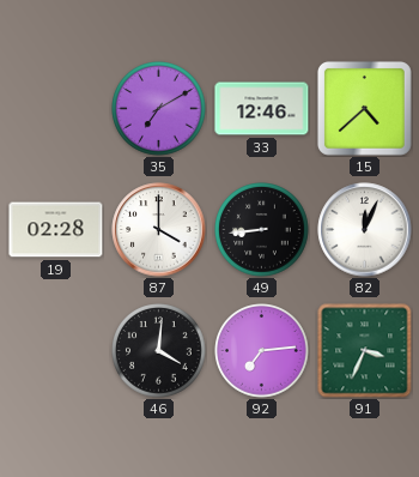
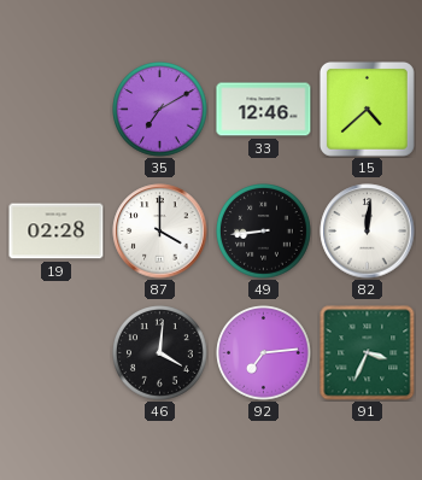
82: 12:04 -> 12:01
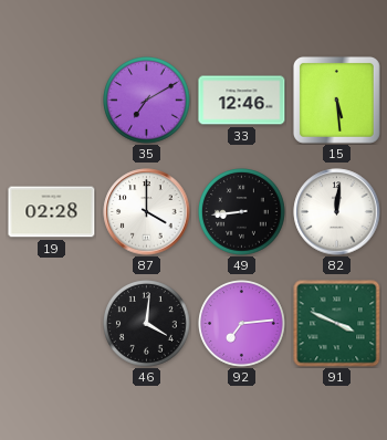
15: 4:38 -> 5:29
91: 3:34 -> 3:49
